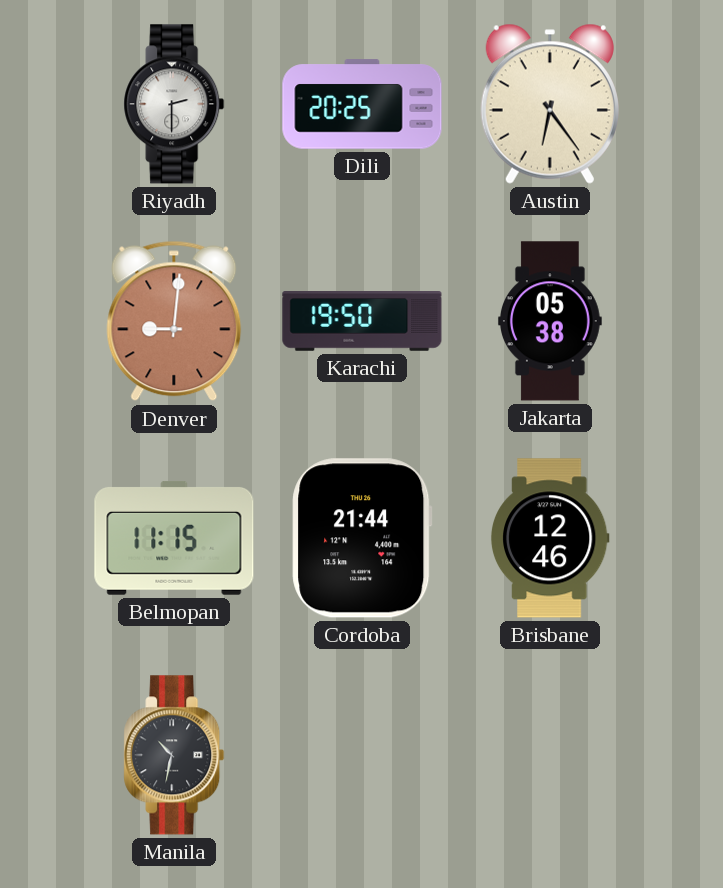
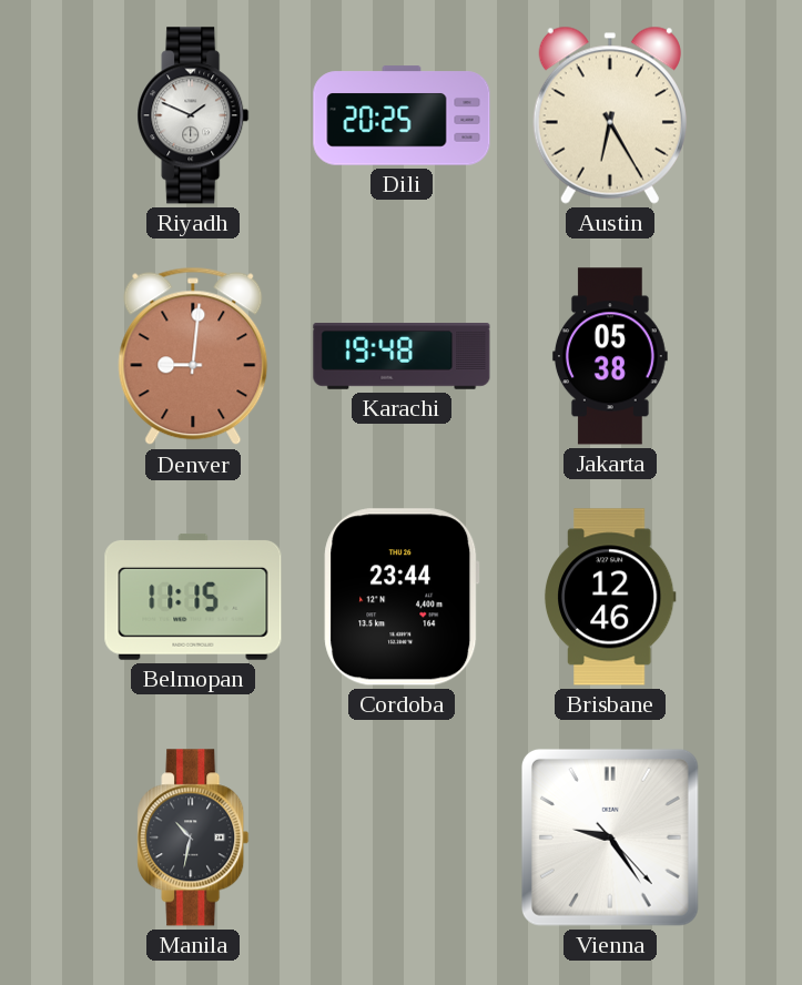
Riyadh: 2:30 -> 1:49
Austin: 6:24 -> 6:25
Karachi: 19:50 -> 19:48
Cordoba: 21:44 -> 23:44
Vienna: none -> 9:24
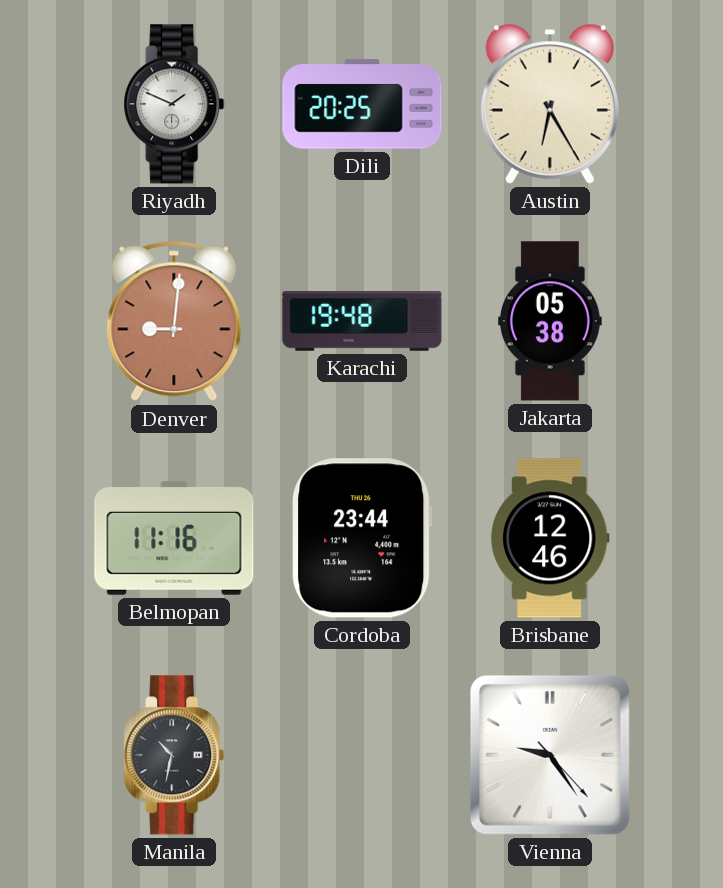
Belmopan: 11:15 -> 11:16
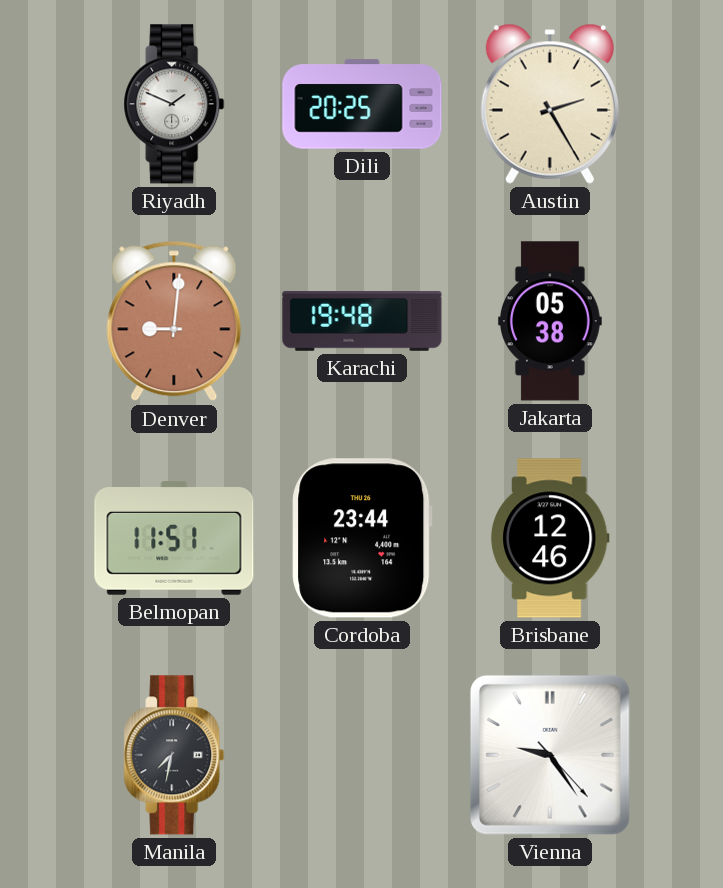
Austin: 6:25 -> 2:25
Belmopan: 11:16 -> 11:51
Manila: 10:32 -> 7:32
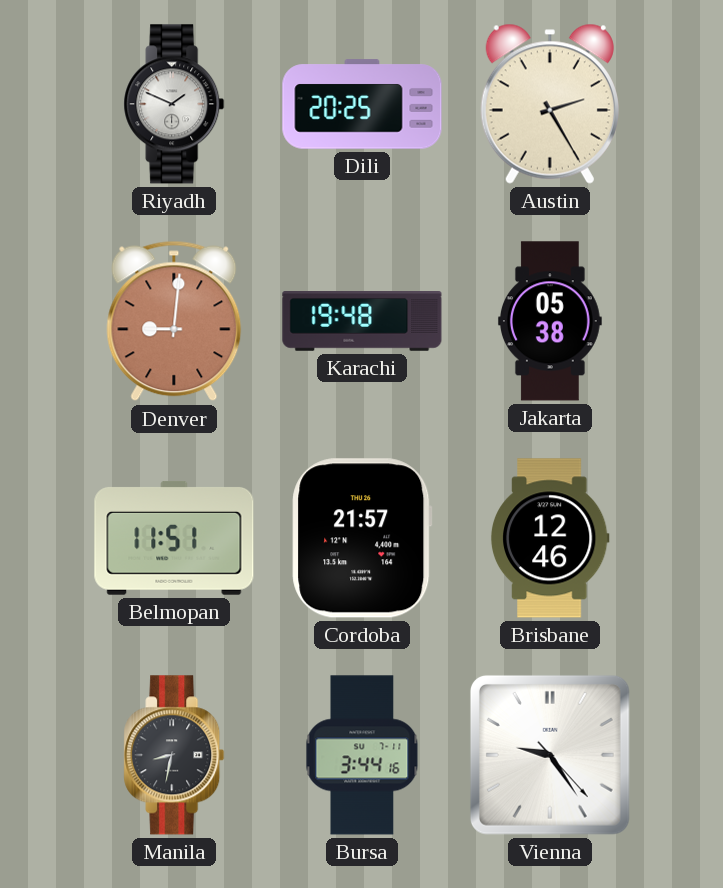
Cordoba: 23:44 -> 21:57
Manila: 7:32 -> 8:32
Bursa: none -> 3:44
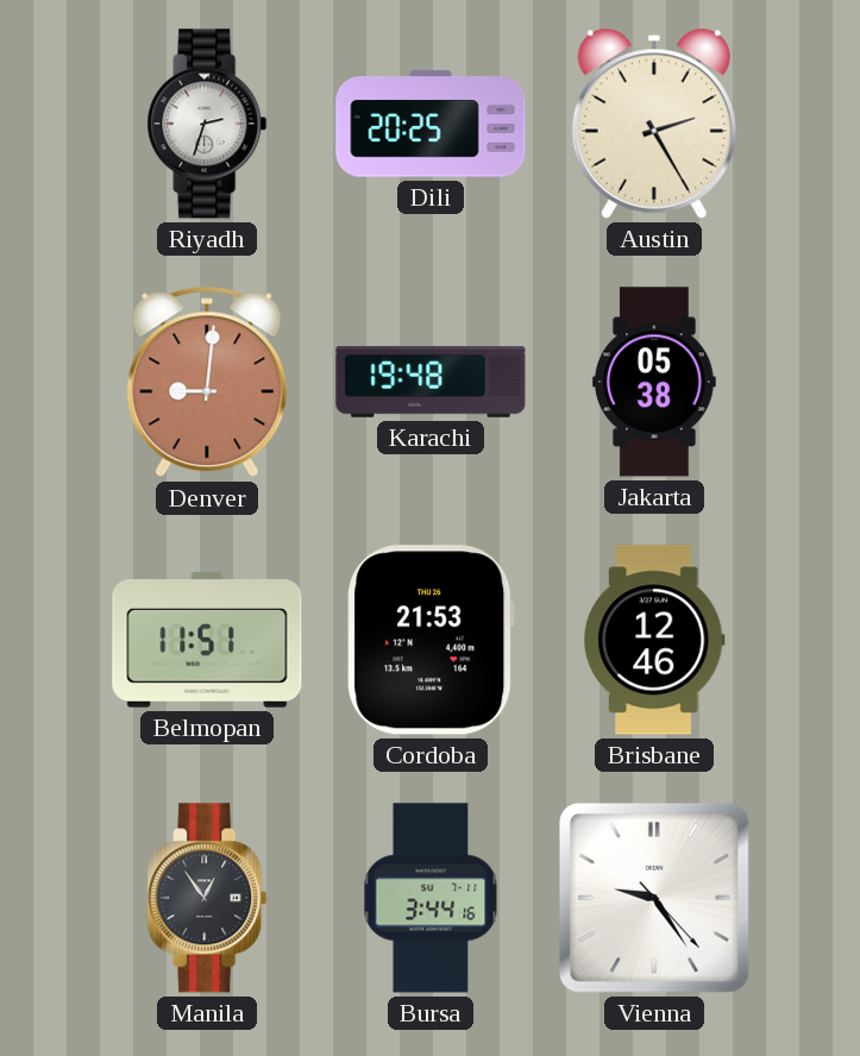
Riyadh: 1:49 -> 2:33
Cordoba: 21:57 -> 21:53
Manila: 8:32 -> 12:54
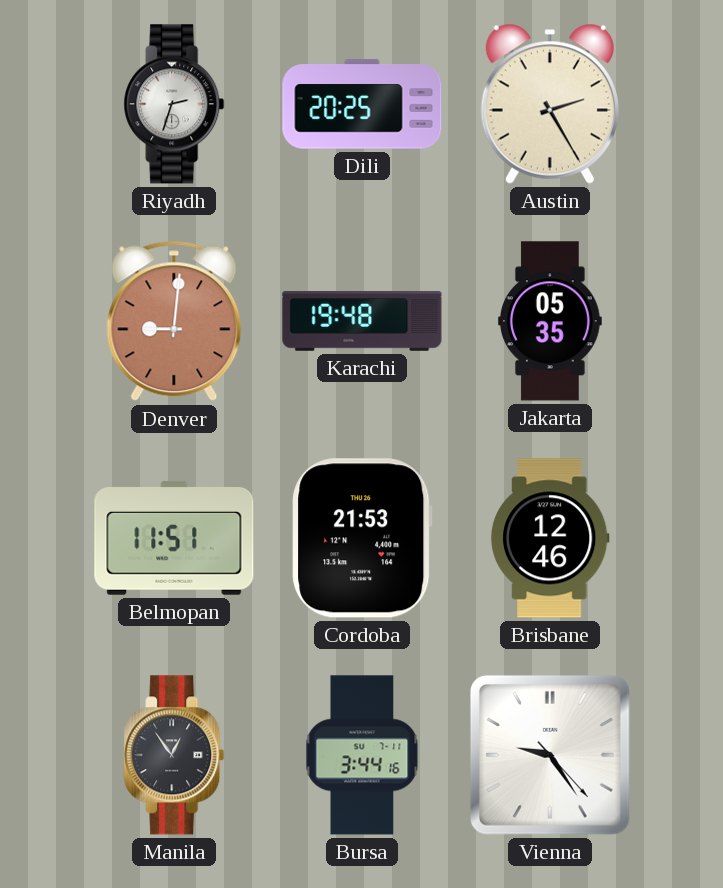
Jakarta: 05:38 -> 05:35
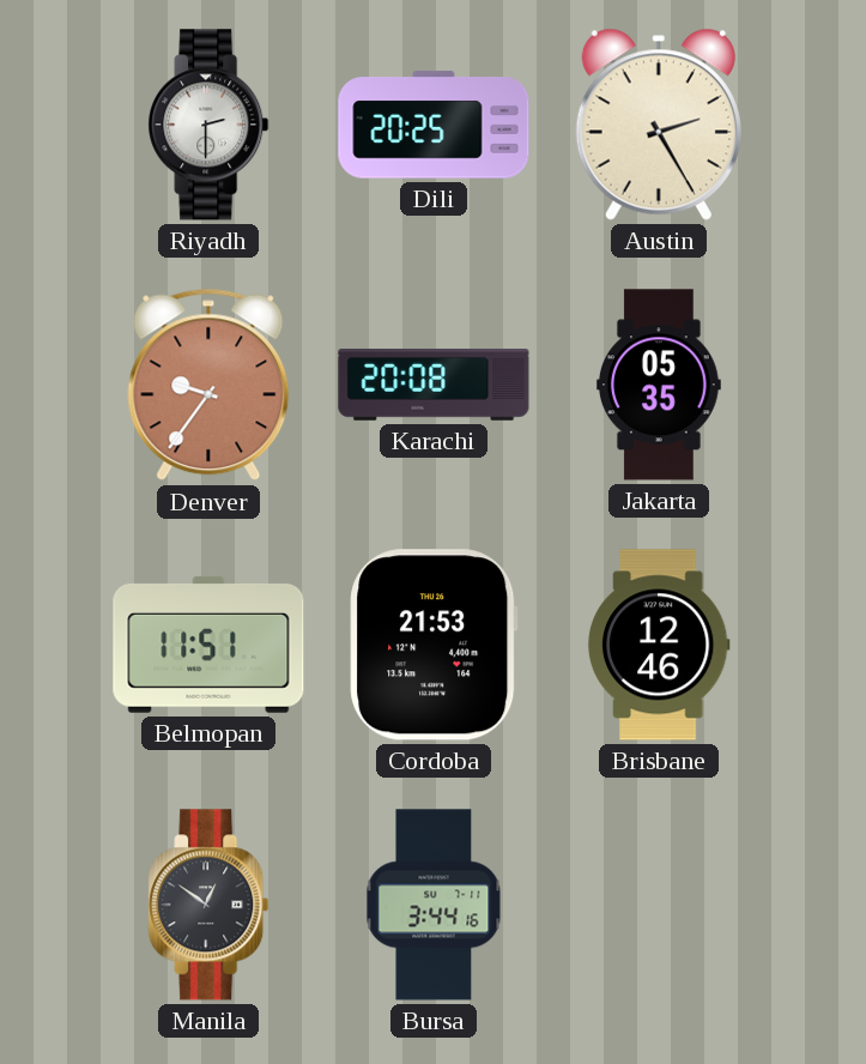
Riyadh: 2:33 -> 2:30
Denver: 9:01 -> 9:36
Karachi: 19:48 -> 20:08
Manila: 12:54 -> 12:51
Vienna: 9:24 -> none
